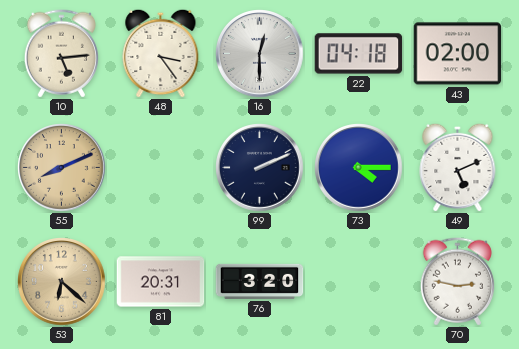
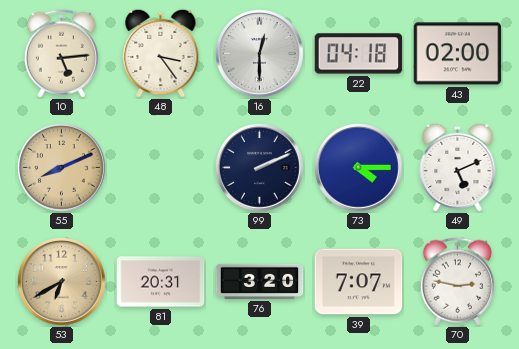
53: 6:22 -> 6:40
39: none -> 7:07
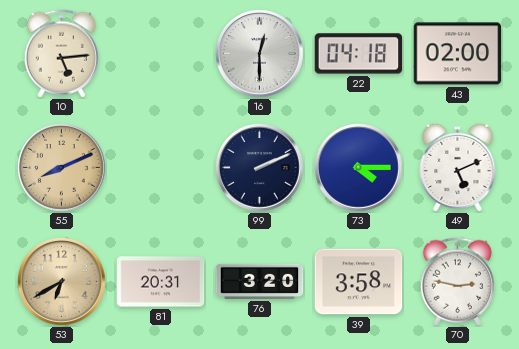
48: 3:24 -> none
39: 7:07 -> 3:58
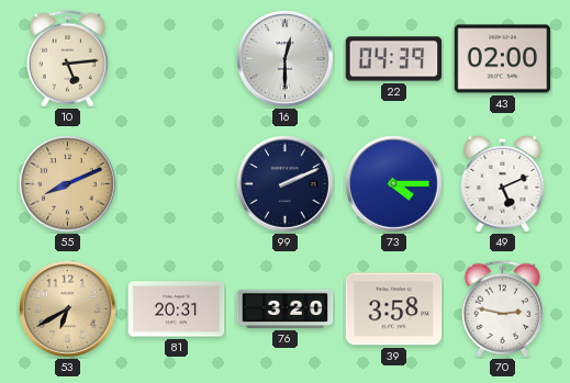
22: 04:18 -> 04:39
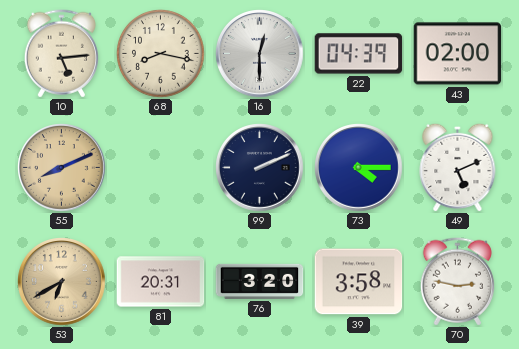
68: none -> 8:17
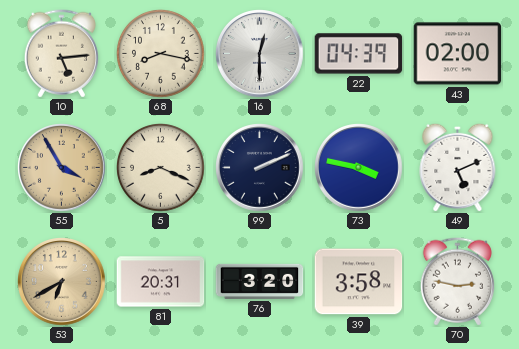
55: 8:11 -> 3:55
5: none -> 8:19
73: 4:15 -> 3:47
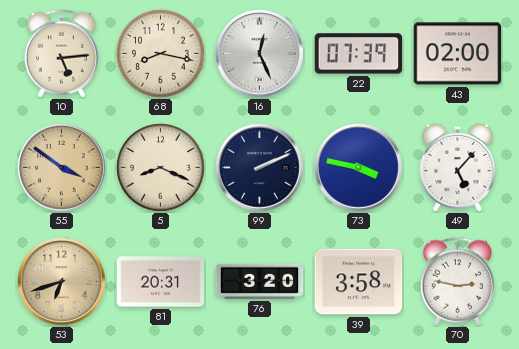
16: 12:30 -> 12:26
22: 04:39 -> 07:39
55: 3:55 -> 3:51
49: 5:11 -> 5:07
53: 6:40 -> 6:42
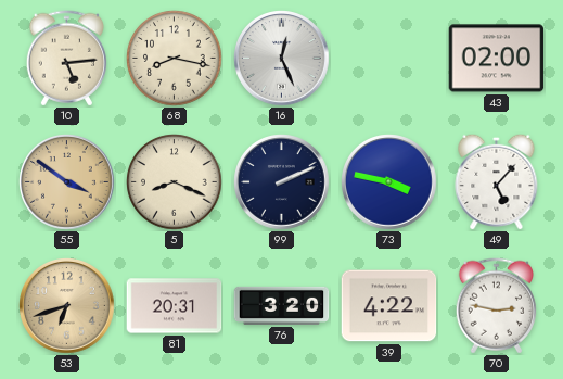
22: 07:39 -> none
39: 3:58 -> 4:22
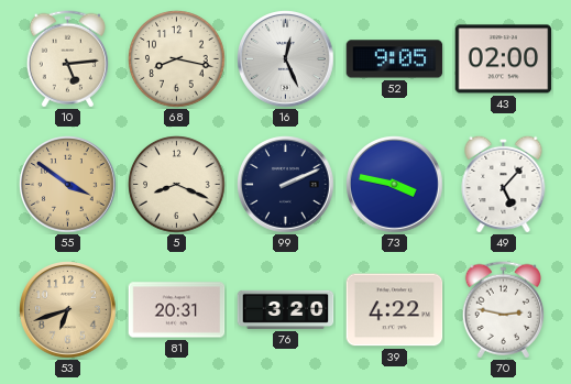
52: none -> 9:05
